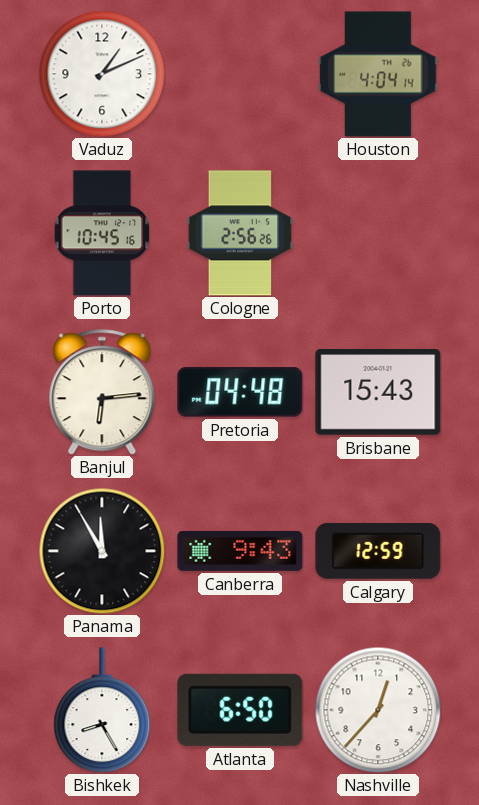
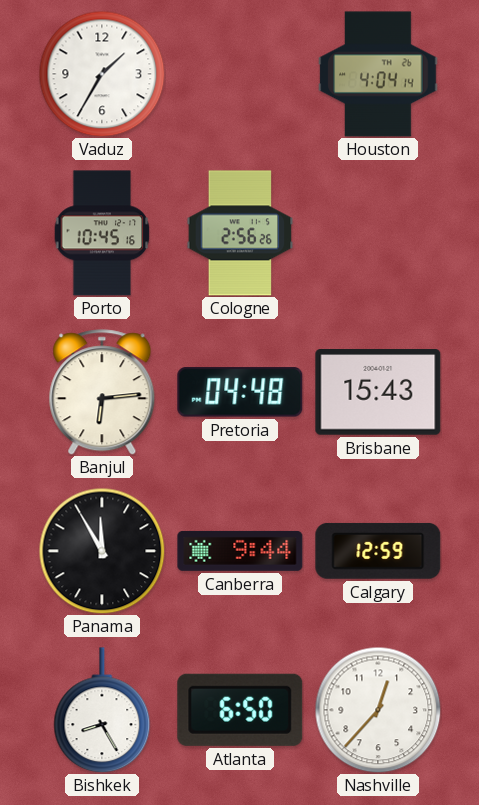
Vaduz: 1:11 -> 1:35
Canberra: 9:43 -> 9:44
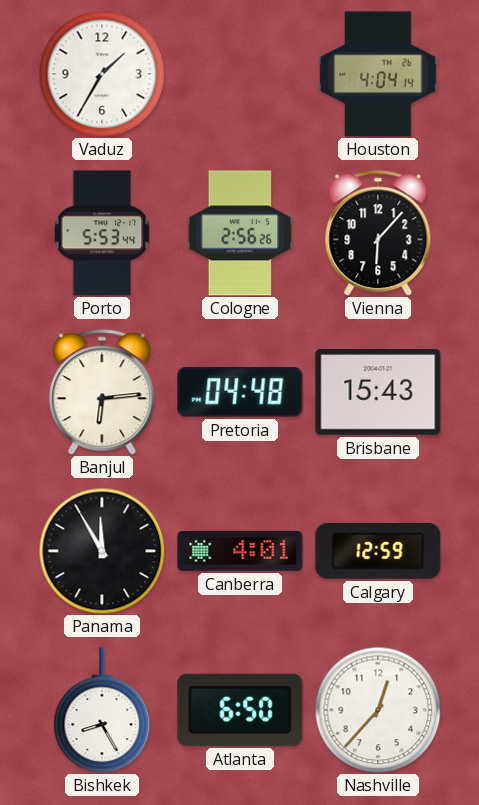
Porto: 10:45 -> 5:53
Vienna: none -> 6:07
Canberra: 9:44 -> 4:01
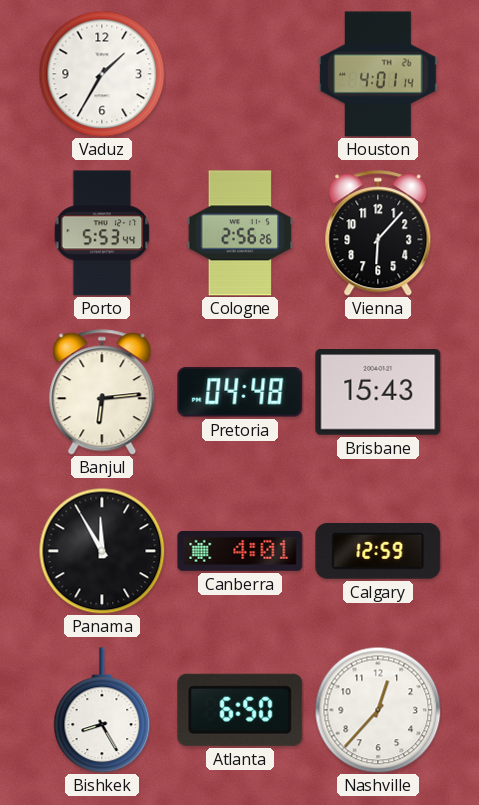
Houston: 4:04 -> 4:01
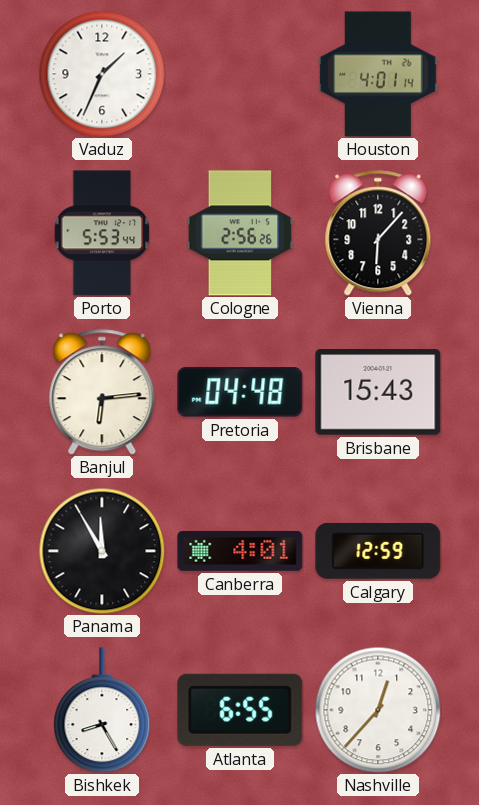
Vaduz: 1:35 -> 1:34
Atlanta: 6:50 -> 6:55
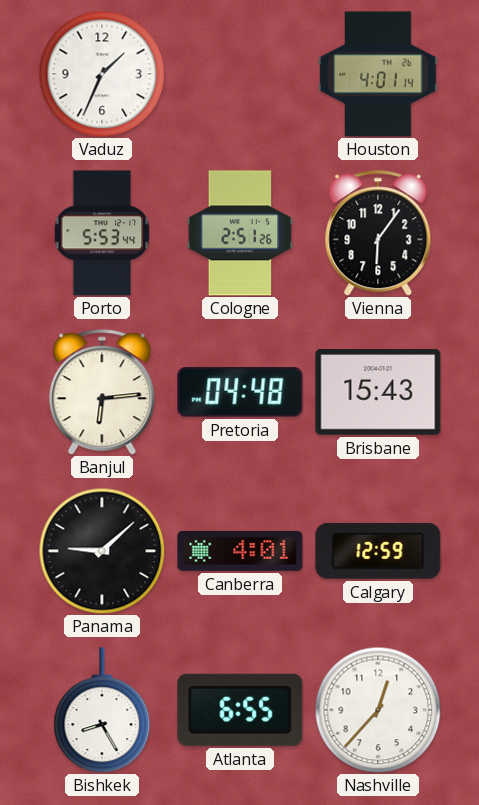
Cologne: 2:56 -> 2:51
Vienna: 6:07 -> 6:06
Panama: 11:55 -> 9:08
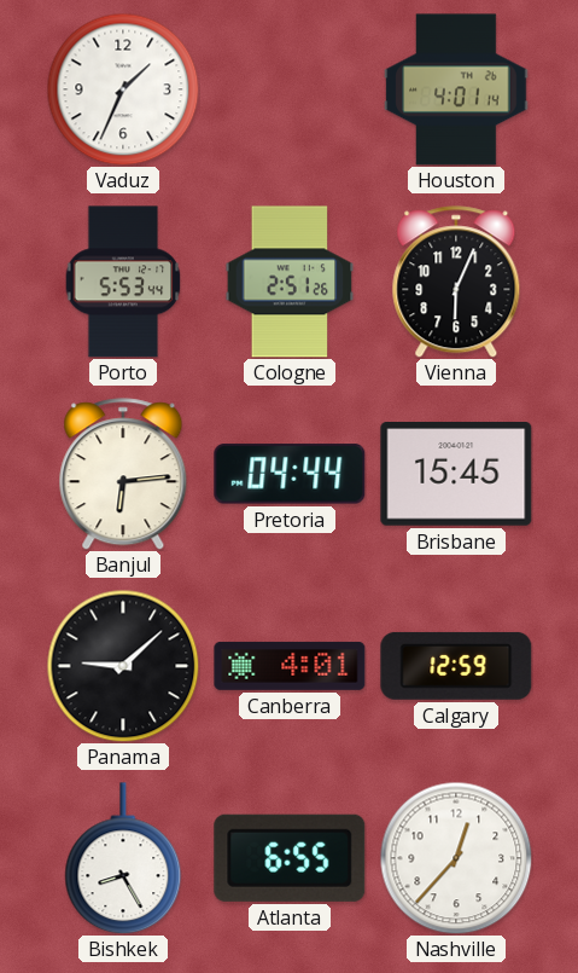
Vienna: 6:06 -> 6:04
Pretoria: 04:48 -> 04:44
Brisbane: 15:43 -> 15:45
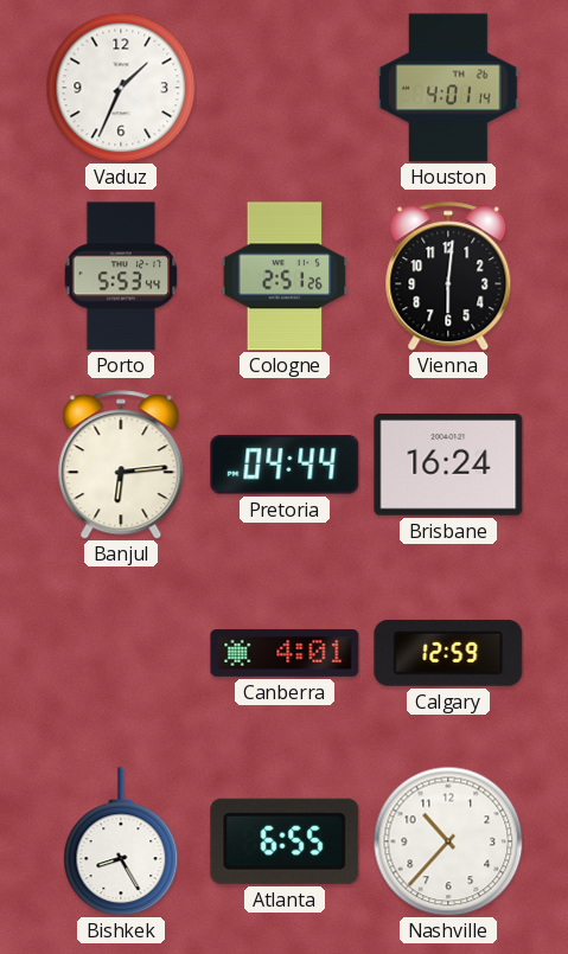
Vienna: 6:04 -> 6:01
Brisbane: 15:45 -> 16:24
Panama: 9:08 -> none
Nashville: 12:37 -> 10:37
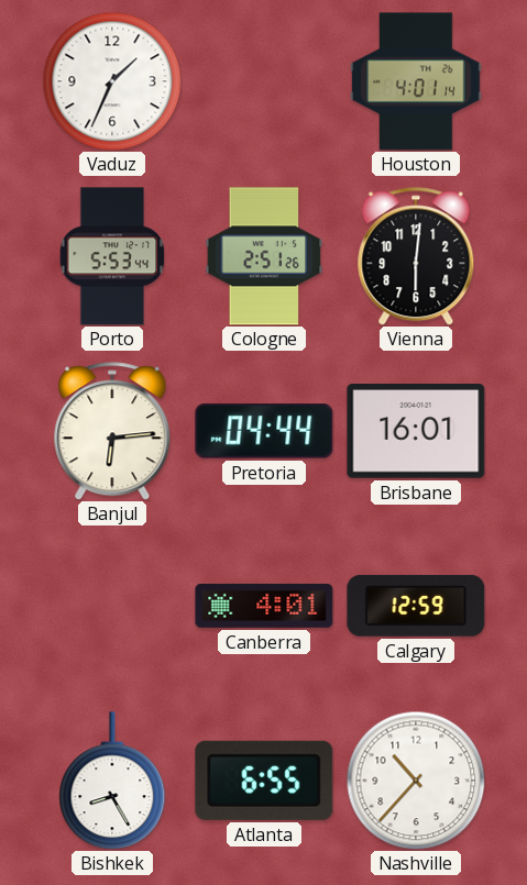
Brisbane: 16:24 -> 16:01
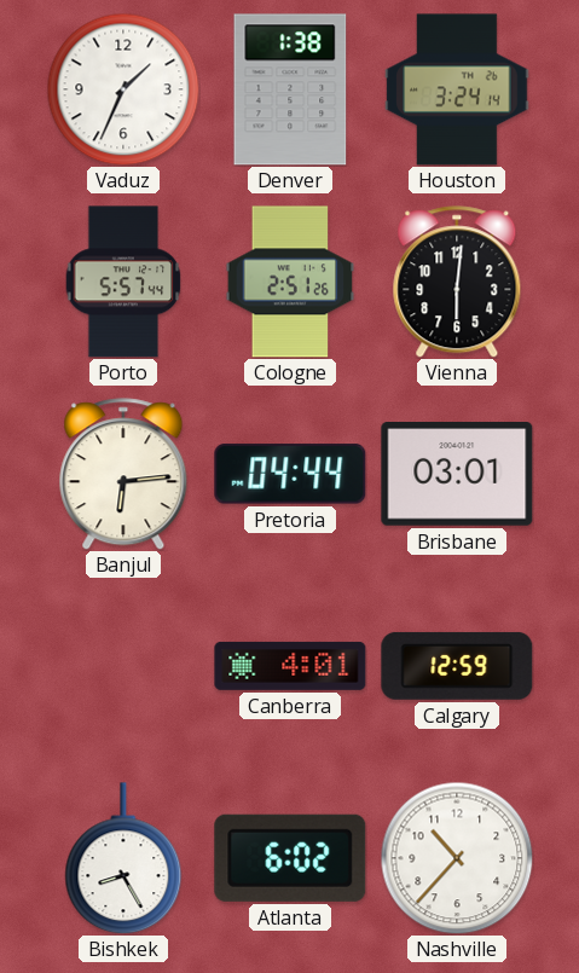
Denver: none -> 1:38
Houston: 4:01 -> 3:24
Porto: 5:53 -> 5:57
Brisbane: 16:01 -> 03:01
Atlanta: 6:55 -> 6:02
